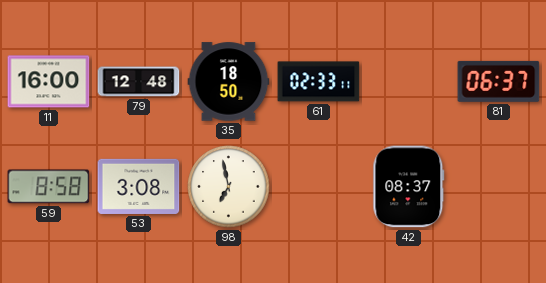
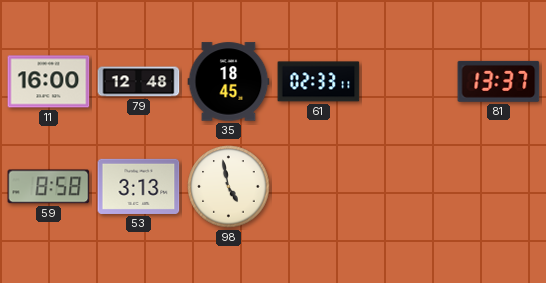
35: 18:50 -> 18:45
81: 06:37 -> 13:37
53: 3:08 -> 3:13
98: 6:58 -> 4:58
42: 08:37 -> none
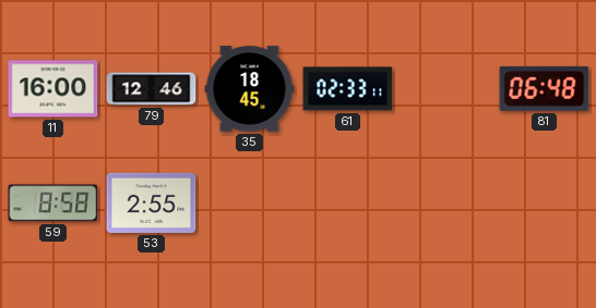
79: 12:48 -> 12:46
81: 13:37 -> 06:48
53: 3:13 -> 2:55
98: 4:58 -> none
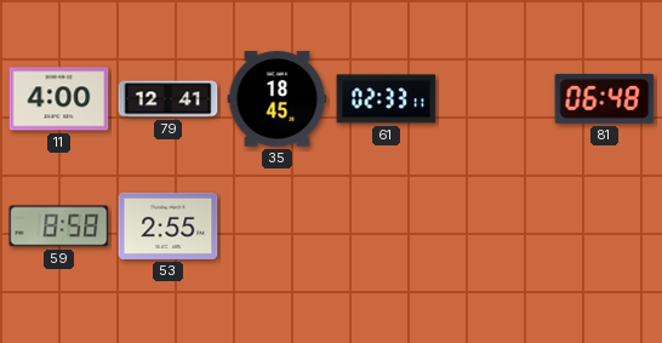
11: 16:00 -> 4:00
79: 12:46 -> 12:41
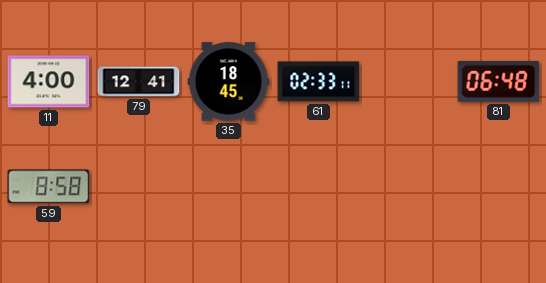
53: 2:55 -> none
